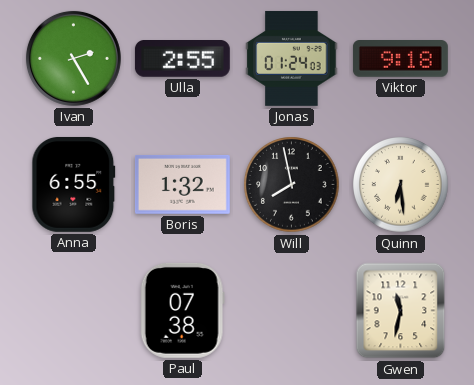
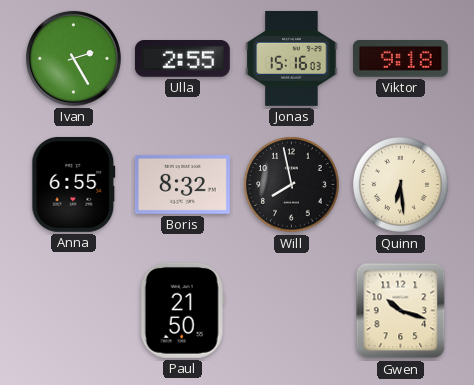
Jonas: 01:24 -> 15:16
Boris: 1:32 -> 8:32
Paul: 07:38 -> 21:50
Gwen: 11:32 -> 10:18
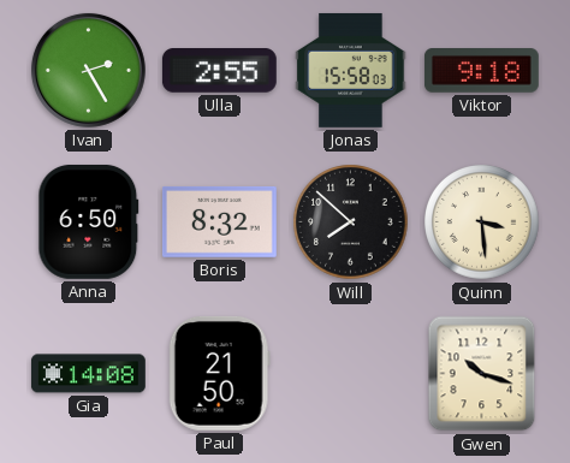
Jonas: 15:16 -> 15:58
Anna: 6:55 -> 6:50
Will: 7:58 -> 7:52
Quinn: 6:29 -> 3:29
Gia: none -> 14:08
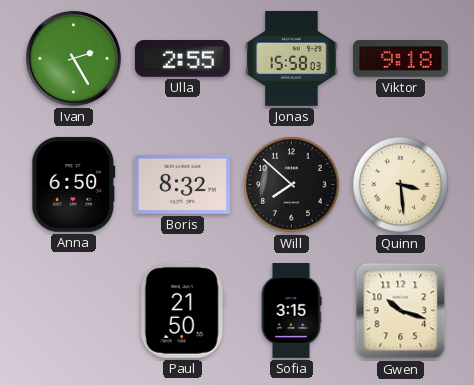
Gia: 14:08 -> none
Sofia: none -> 3:15
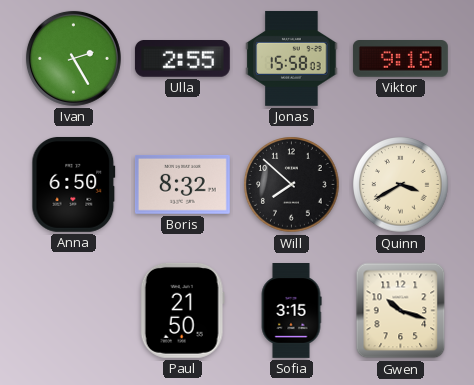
Quinn: 3:29 -> 3:40
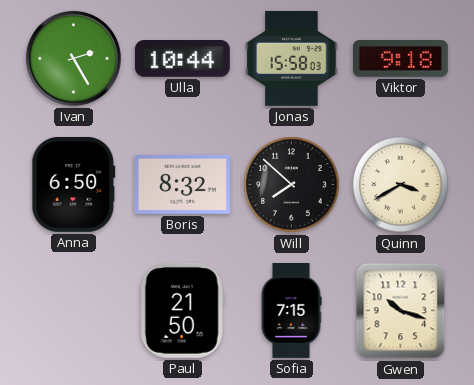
Ulla: 2:55 -> 10:44
Sofia: 3:15 -> 7:15
